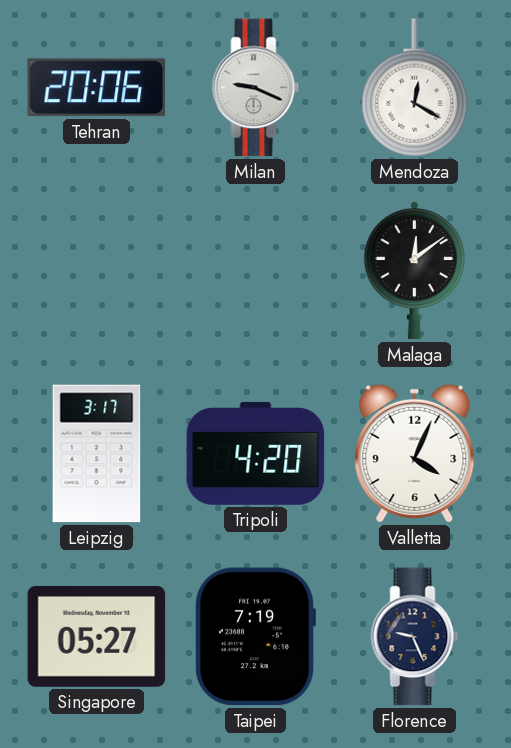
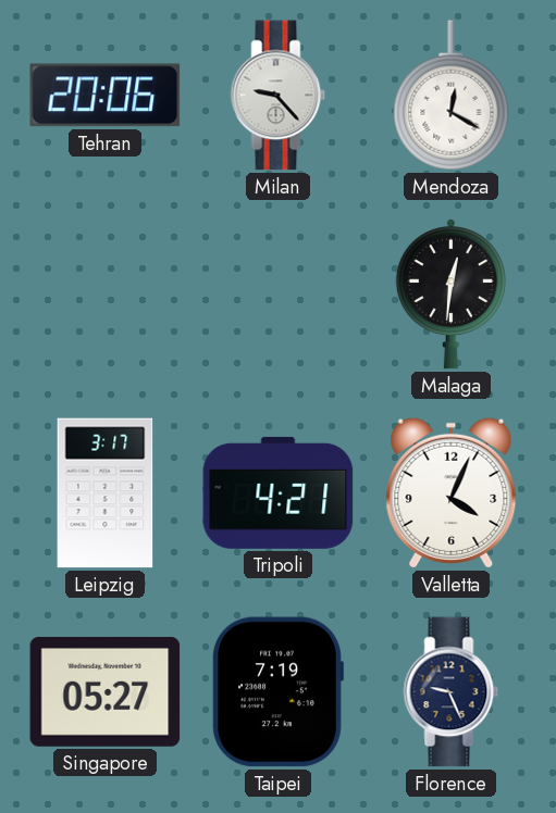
Milan: 9:19 -> 9:23
Malaga: 12:09 -> 12:31
Tripoli: 4:20 -> 4:21
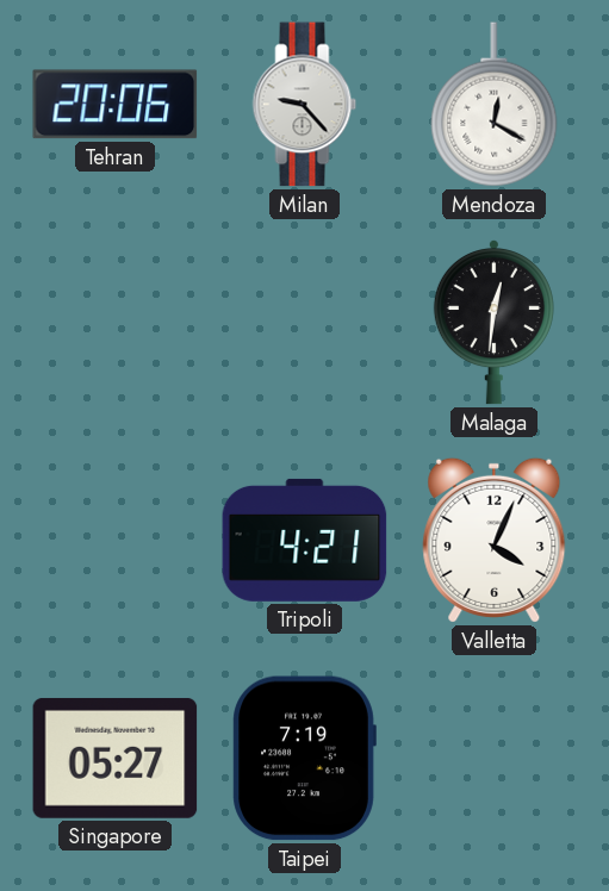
Leipzig: 3:17 -> none
Florence: 9:26 -> none
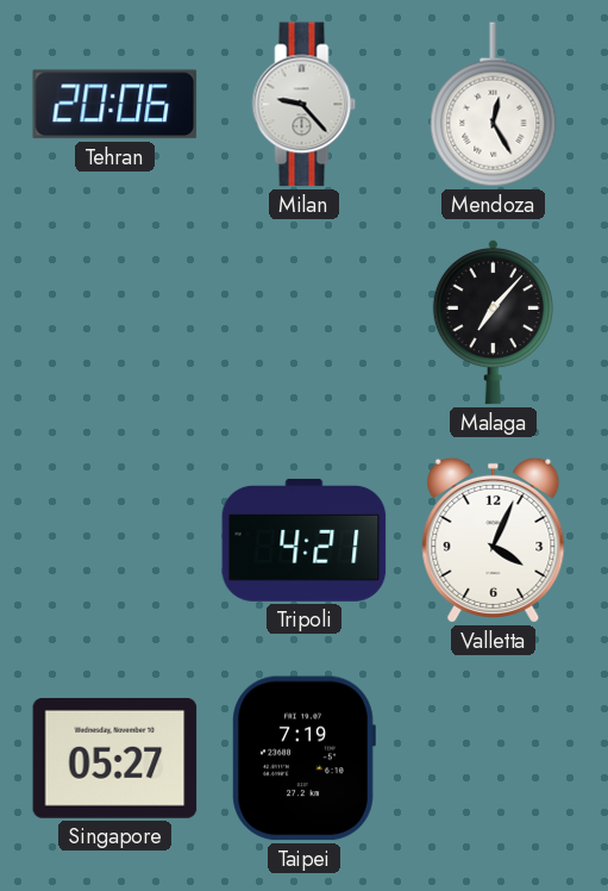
Mendoza: 12:20 -> 12:25
Malaga: 12:31 -> 7:07
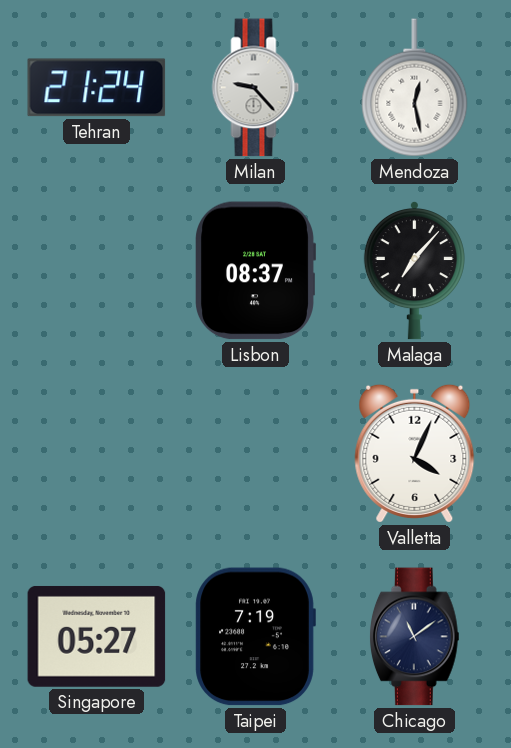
Tehran: 20:06 -> 21:24
Mendoza: 12:25 -> 12:28
Lisbon: none -> 08:37
Tripoli: 4:21 -> none
Chicago: none -> 11:09
